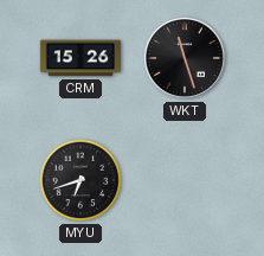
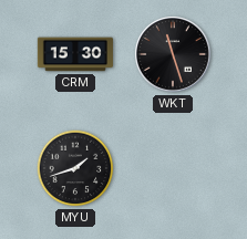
CRM: 15:26 -> 15:30
MYU: 6:42 -> 1:42
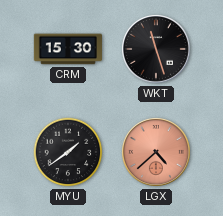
MYU: 1:42 -> 1:39
LGX: none -> 4:38
